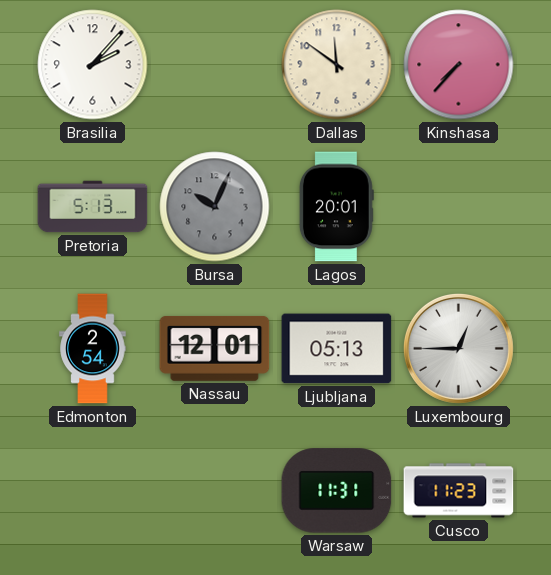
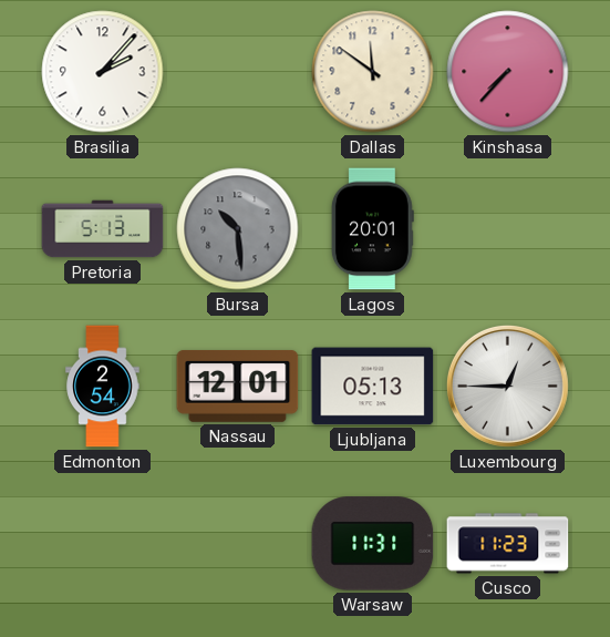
Bursa: 10:04 -> 10:29
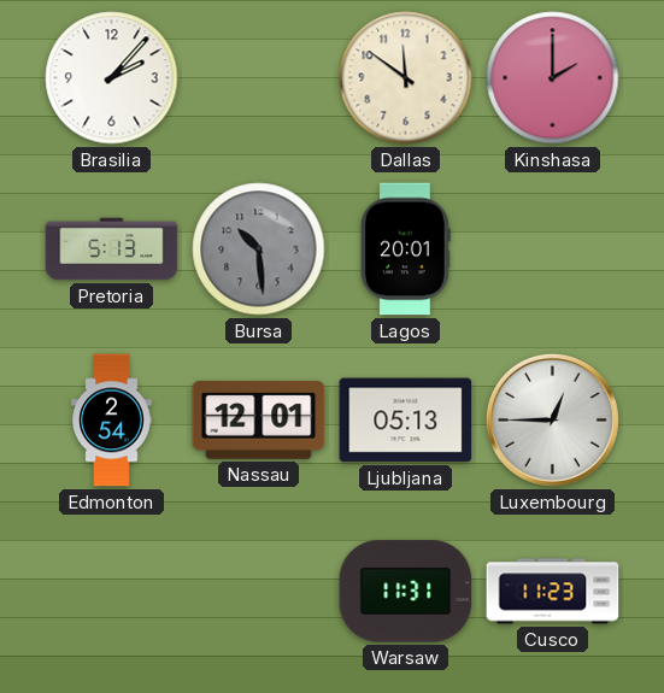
Kinshasa: 7:37 -> 2:00
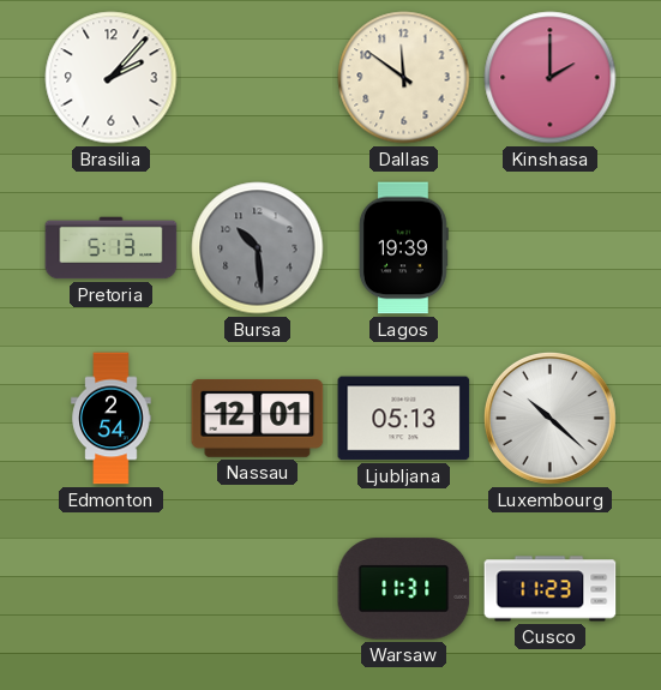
Lagos: 20:01 -> 19:39
Luxembourg: 12:45 -> 10:22
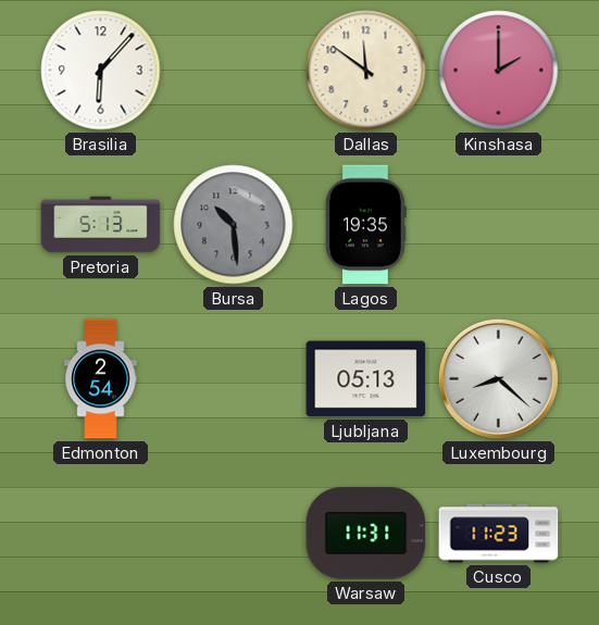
Brasilia: 2:07 -> 6:07
Lagos: 19:39 -> 19:35
Nassau: 12:01 -> none
Luxembourg: 10:22 -> 8:22
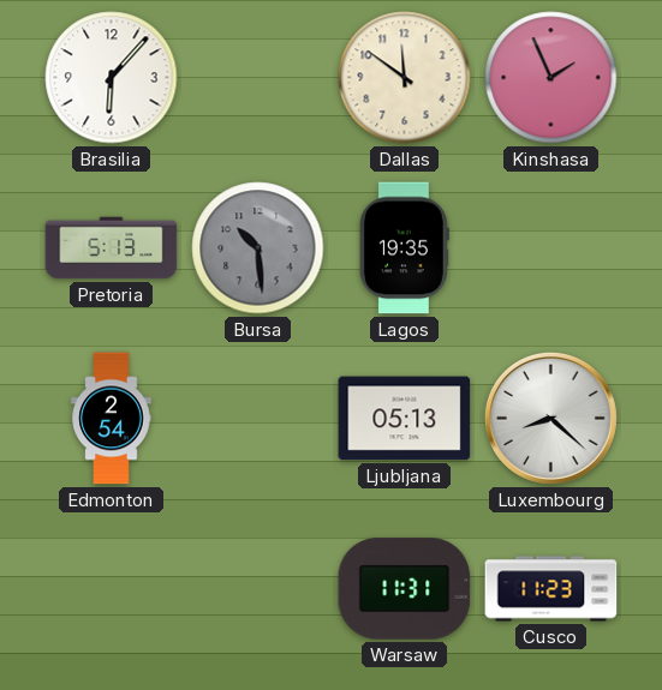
Kinshasa: 2:00 -> 1:56
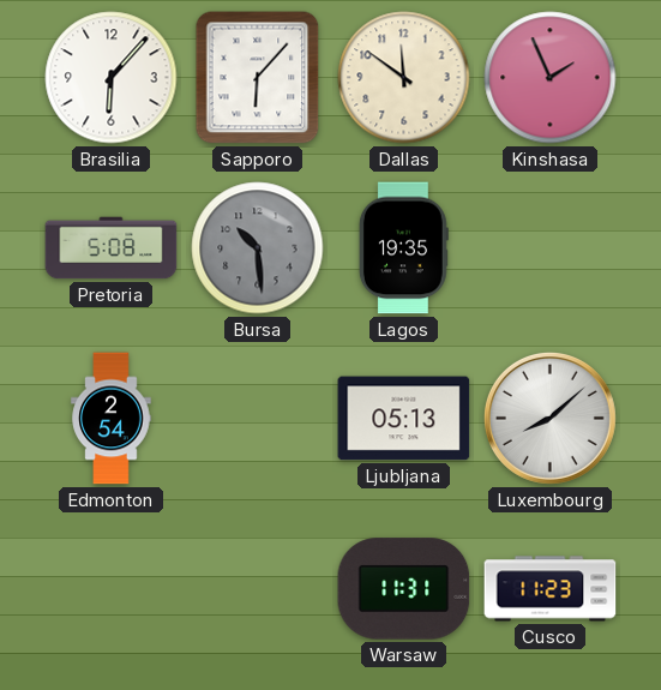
Sapporo: none -> 6:07
Pretoria: 5:13 -> 5:08
Luxembourg: 8:22 -> 8:08
